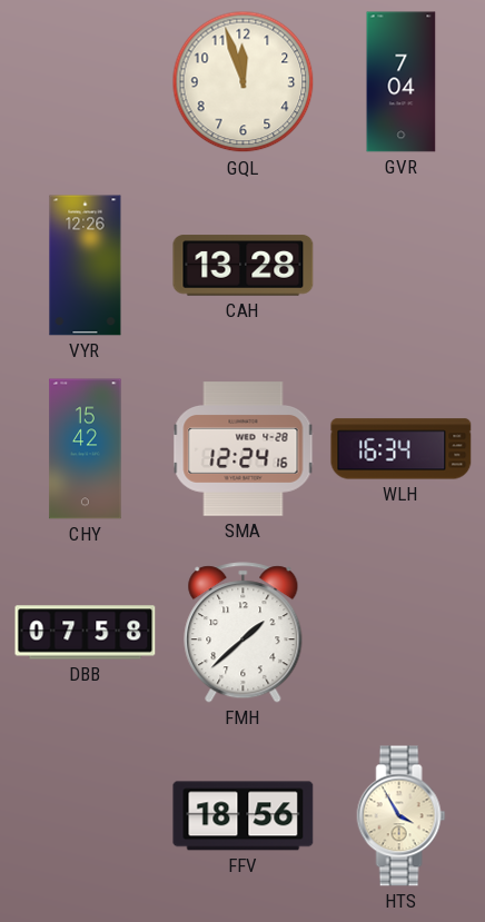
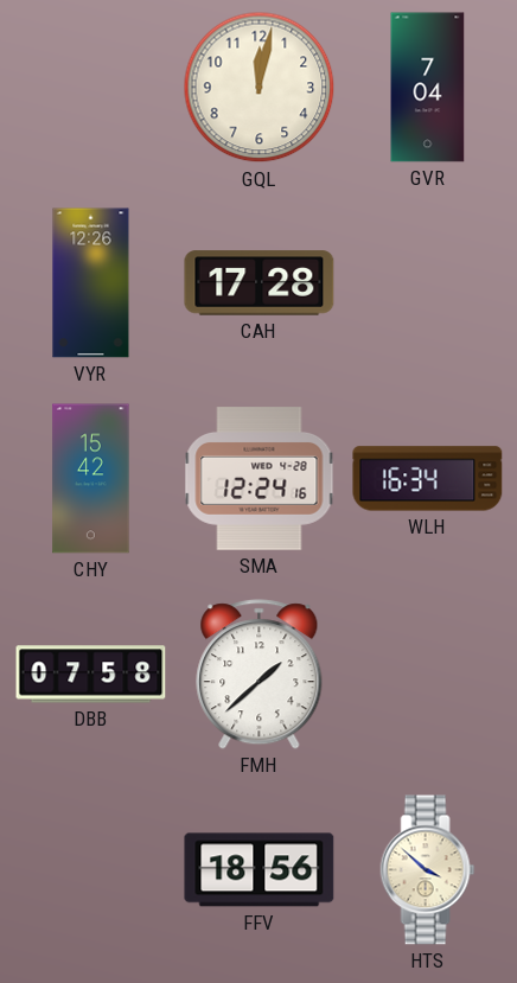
GQL: 11:57 -> 12:02
CAH: 13:28 -> 17:28
HTS: 3:55 -> 3:52
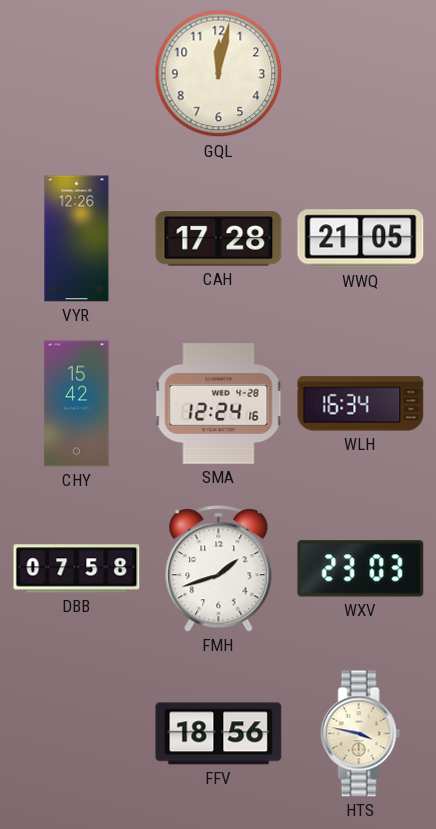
GVR: 7:04 -> none
WWQ: none -> 21:05
FMH: 1:38 -> 1:42
WXV: none -> 23:03
HTS: 3:52 -> 3:47
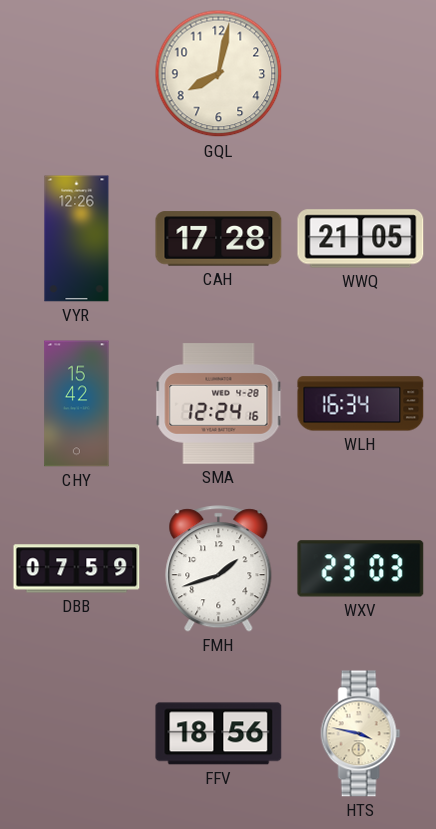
GQL: 12:02 -> 8:02
DBB: 07:58 -> 07:59
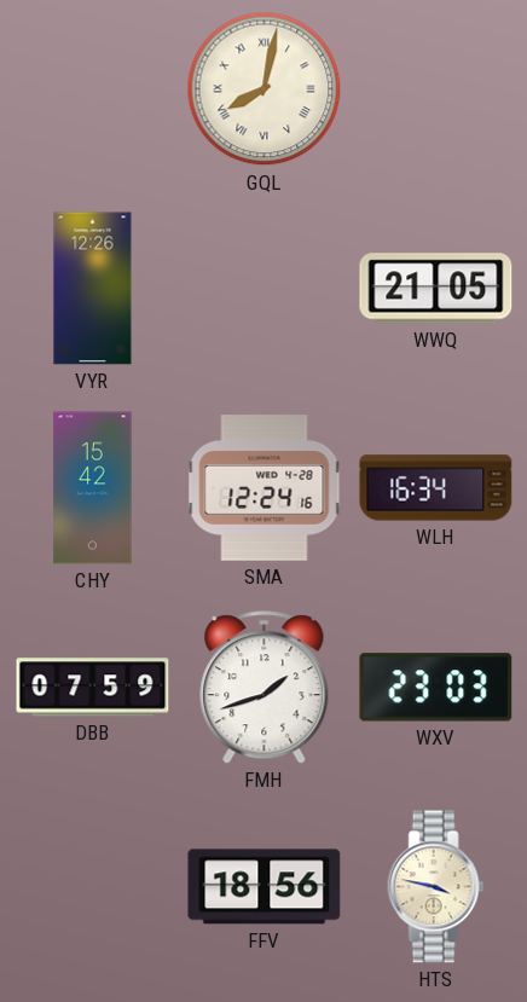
GQL numerals: Arabic -> Roman
CAH: 17:28 -> none
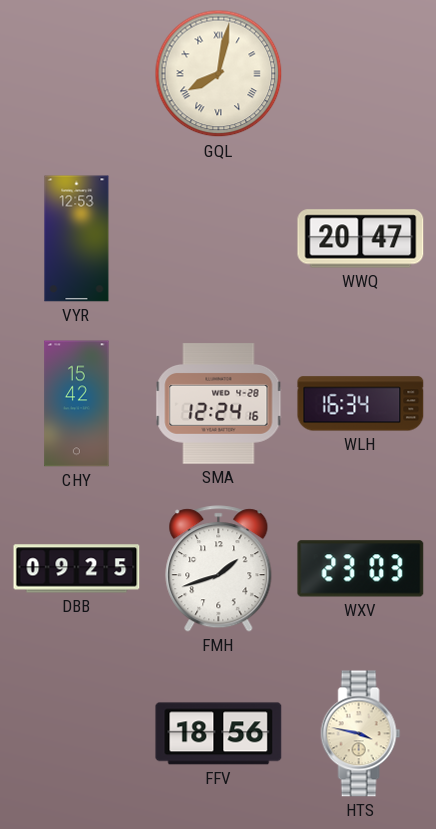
VYR: 12:26 -> 12:53
WWQ: 21:05 -> 20:47
DBB: 07:59 -> 09:25
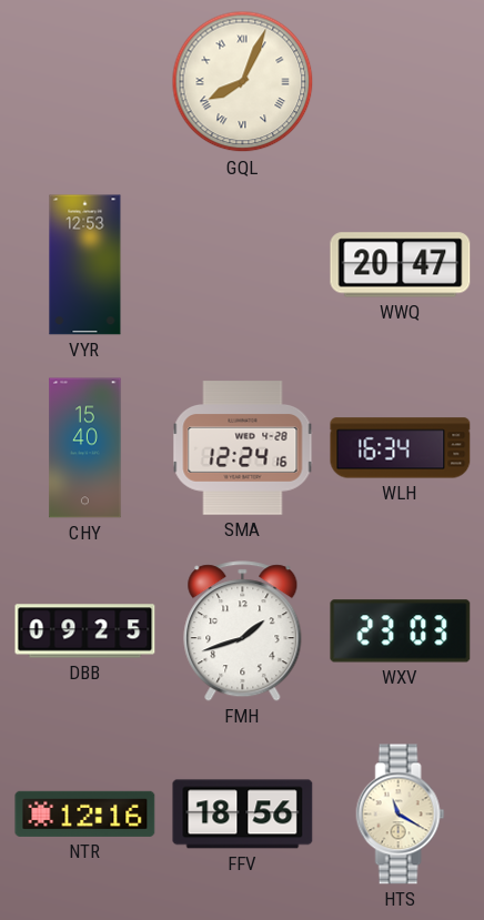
GQL: 8:02 -> 8:04
CHY: 15:42 -> 15:40
NTR: none -> 12:16
HTS: 3:47 -> 11:20
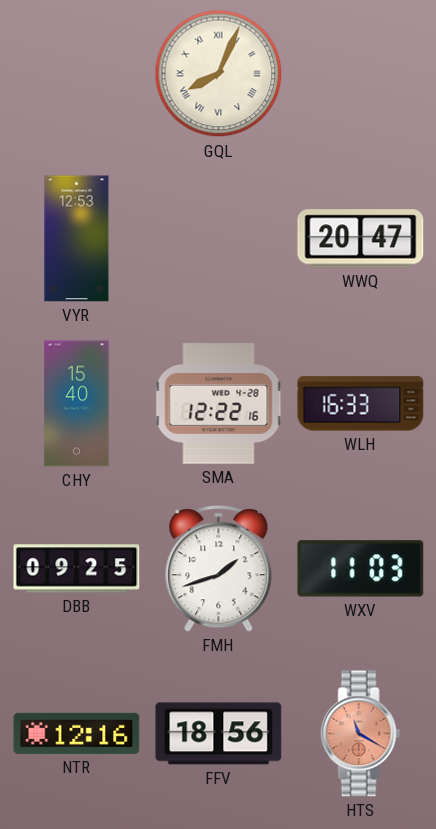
SMA: 12:24 -> 12:22
WLH: 16:34 -> 16:33
WXV: 23:03 -> 11:03
HTS dial: cream -> salmon
